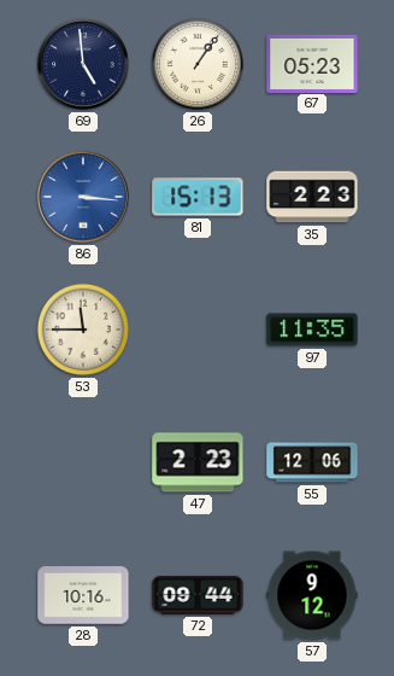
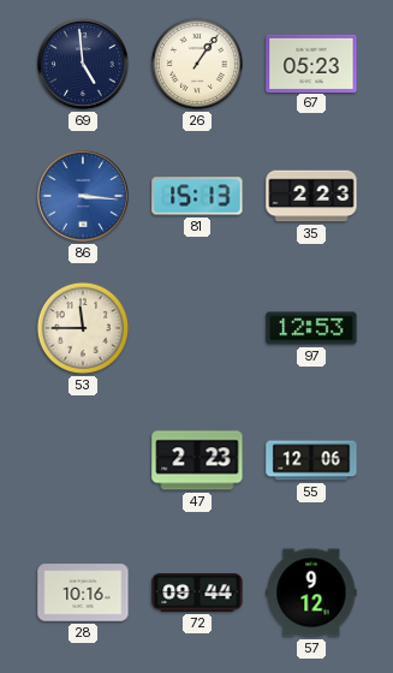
97: 11:35 -> 12:53
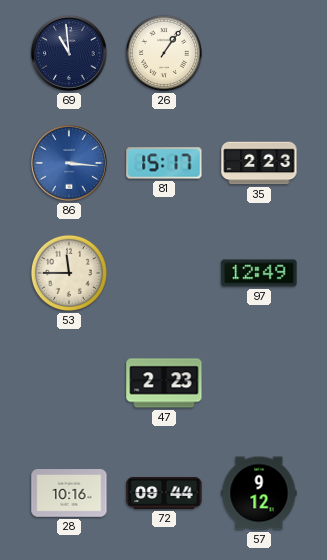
69: 4:59 -> 10:59
67: 05:23 -> none
81: 15:13 -> 15:17
97: 12:53 -> 12:49
55: 12:06 -> none
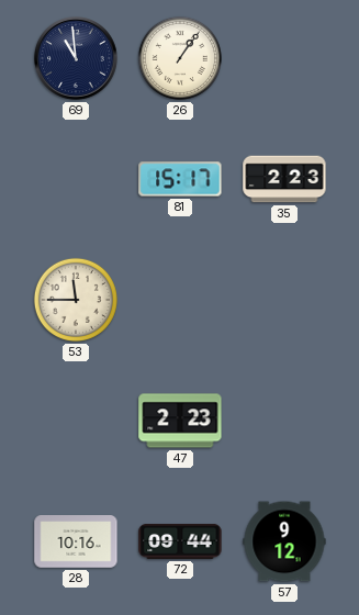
86: 3:16 -> none
97: 12:49 -> none
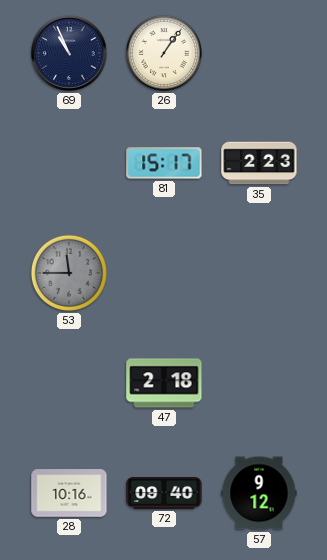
69: 10:59 -> 10:56
53 dial: cream -> grey
47: 2:23 -> 2:18
72: 09:44 -> 09:40
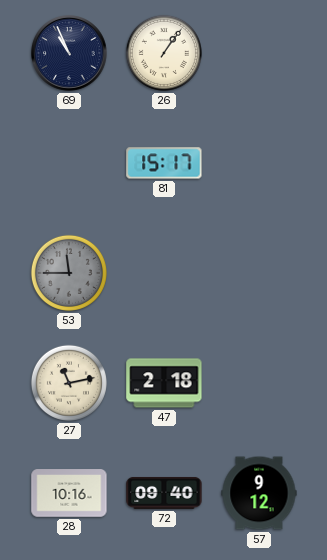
35: 2:23 -> none
27: none -> 11:13
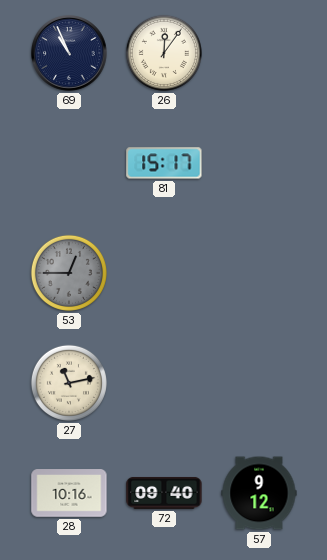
26: 1:06 -> 12:06
53: 11:45 -> 12:45
47: 2:18 -> none
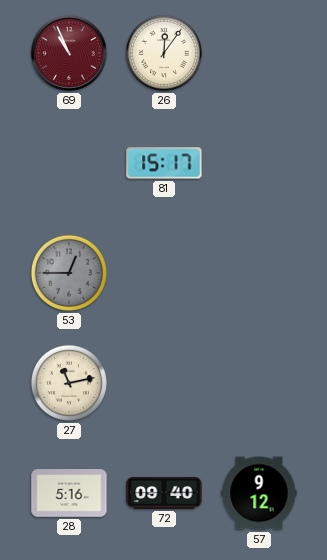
69 dial: navy -> burgundy
28: 10:16 -> 5:16
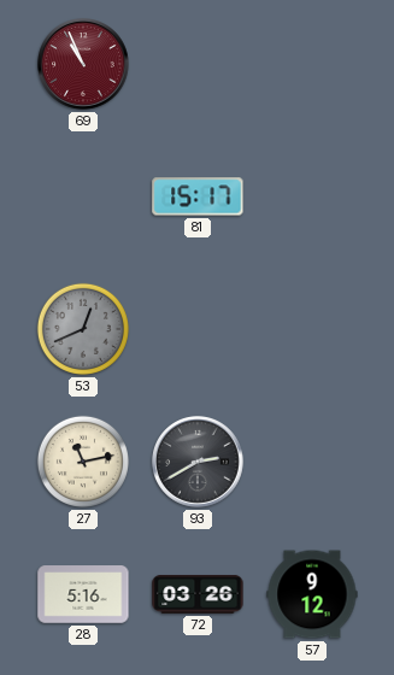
26: 12:06 -> none
53: 12:45 -> 12:41
93: none -> 2:40
72: 09:40 -> 03:26
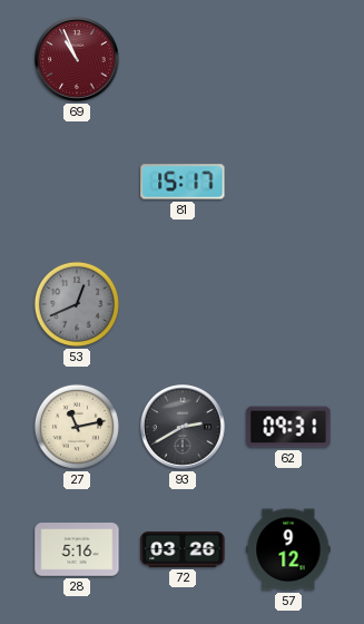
62: none -> 09:31
